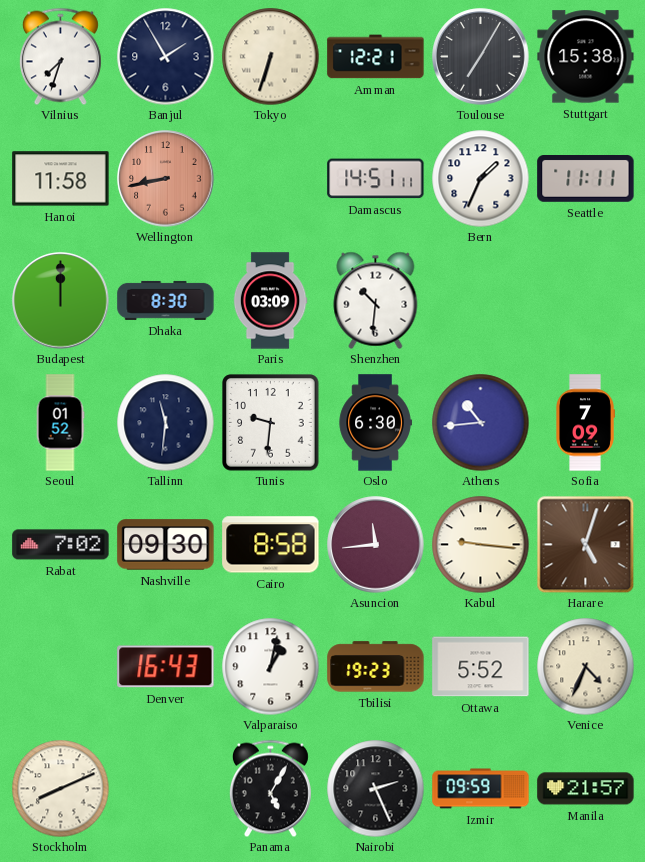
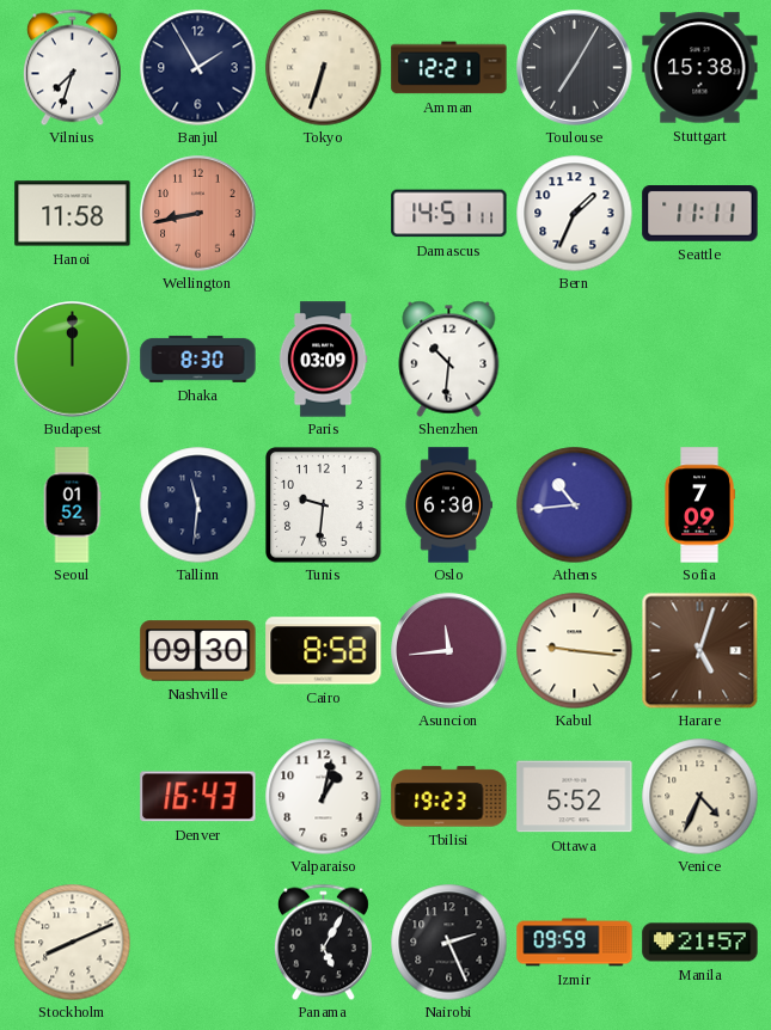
Rabat: 7:02 -> none
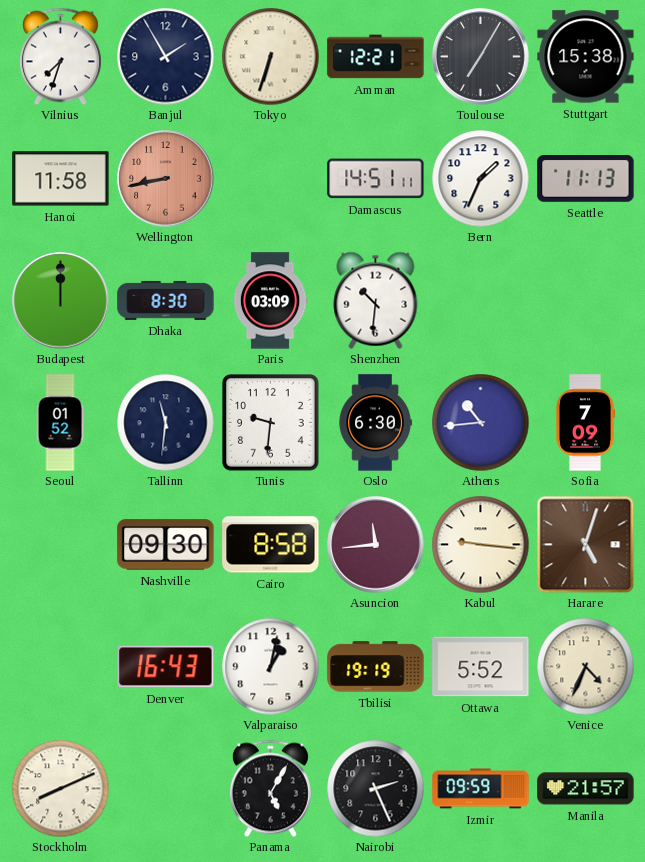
Seattle: 11:11 -> 11:13
Tbilisi: 19:23 -> 19:19
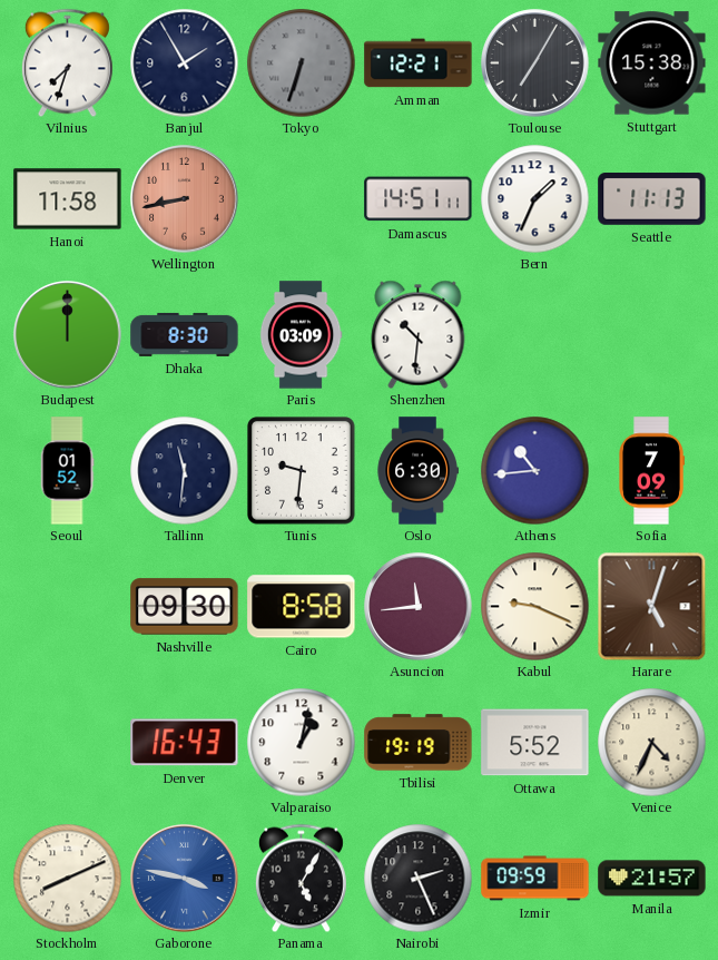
Tokyo dial: cream -> grey
Kabul: 9:16 -> 9:19
Gaborone: none -> 3:47
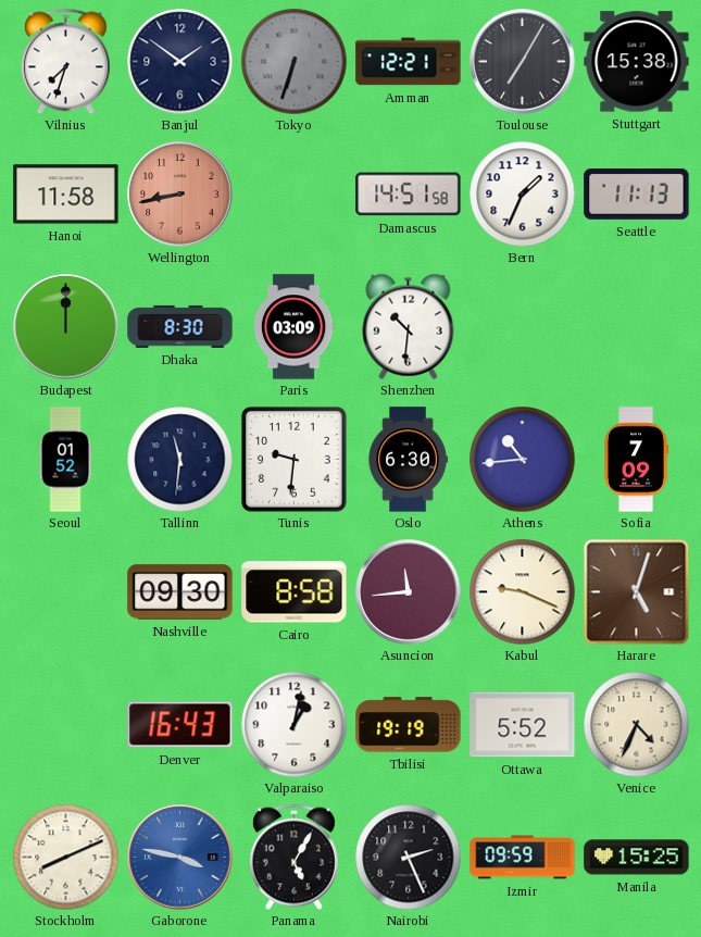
Banjul: 1:55 -> 1:51
Damascus: 14:51:11 -> 14:51:58
Manila: 21:57 -> 15:25
